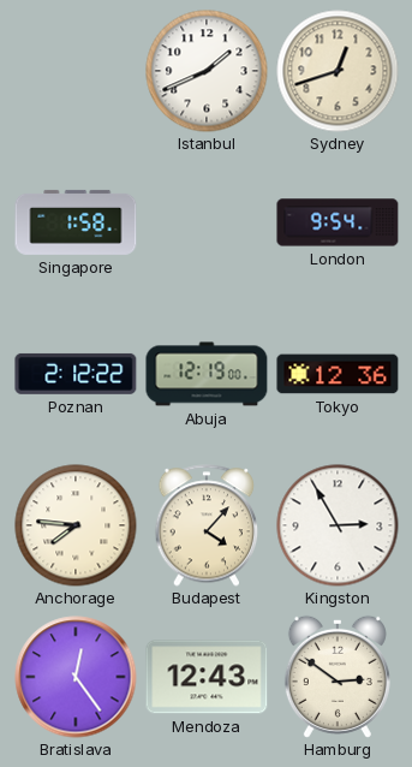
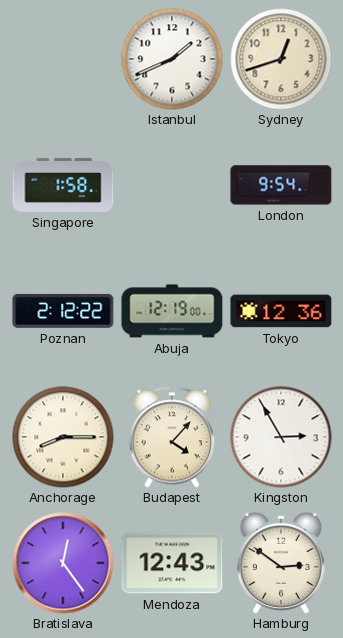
Anchorage: 7:46 -> 8:15
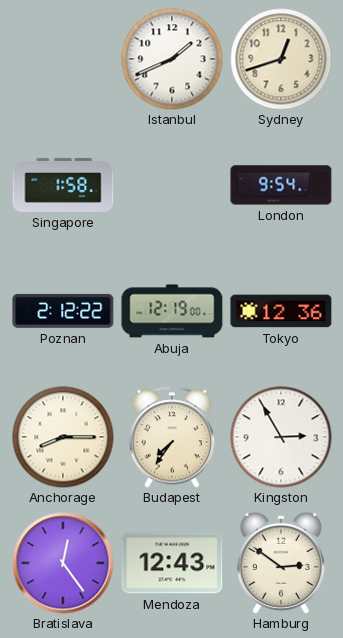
Budapest: 4:07 -> 7:36
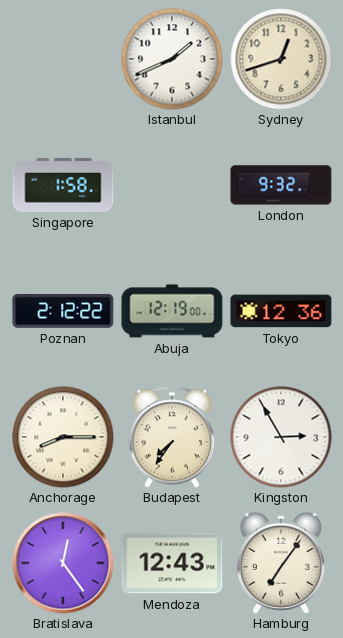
London: 9:54 -> 9:32
Hamburg: 2:51 -> 7:06
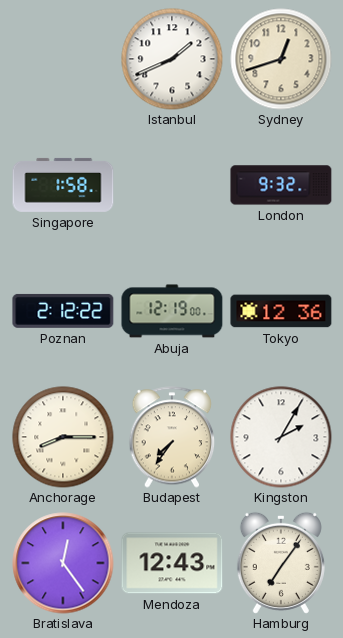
Kingston: 2:55 -> 2:05
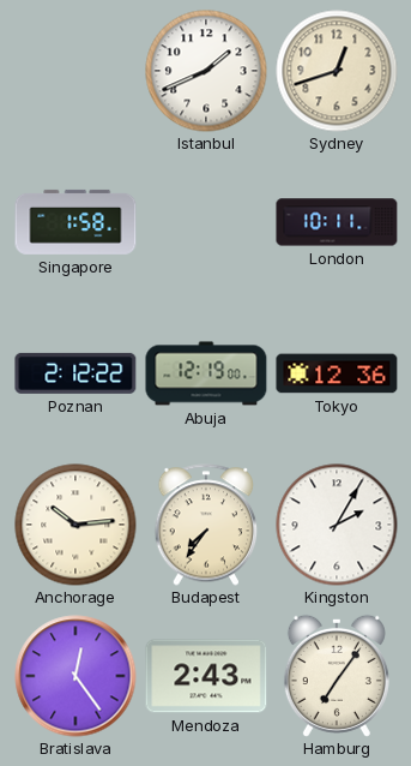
London: 9:32 -> 10:11
Anchorage: 8:15 -> 10:14
Mendoza: 12:43 -> 2:43
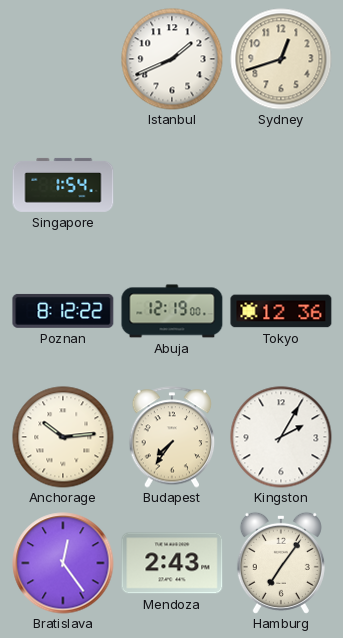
Singapore: 1:58 -> 1:54
London: 10:11 -> none
Poznan: 2:12 -> 8:12
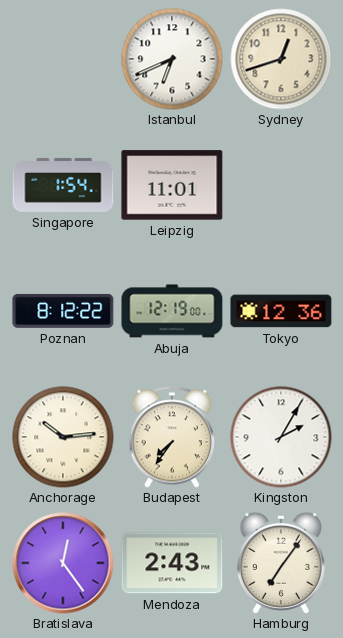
Istanbul: 1:41 -> 6:41
Leipzig: none -> 11:01
